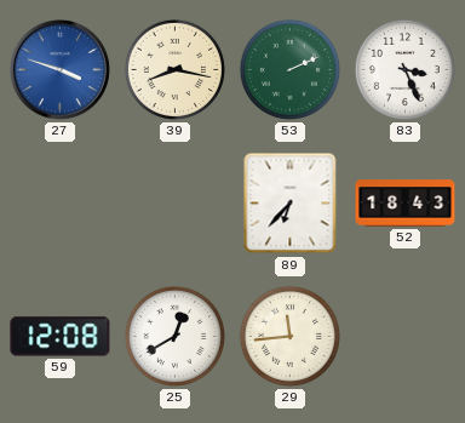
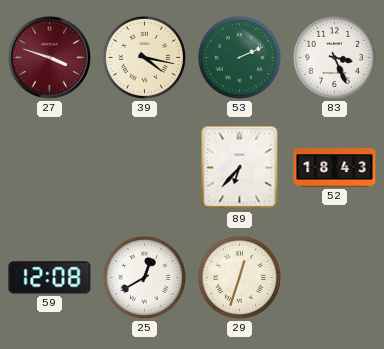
27 dial: blue -> burgundy
39: 8:17 -> 4:17
29: 11:44 -> 12:33
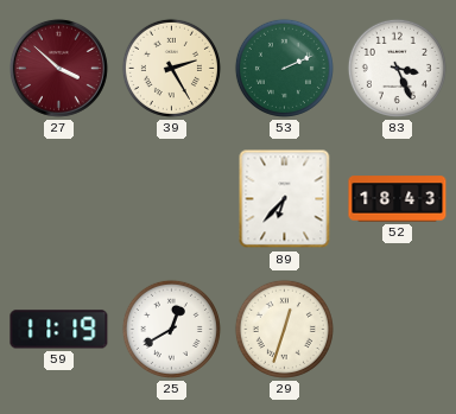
27: 3:48 -> 3:52
39: 4:17 -> 2:25
59: 12:08 -> 11:19
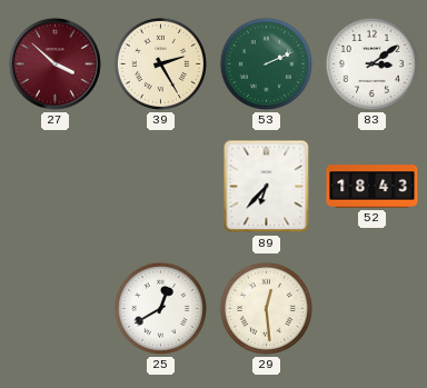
83: 3:26 -> 3:09
59: 11:19 -> none
29: 12:33 -> 12:29
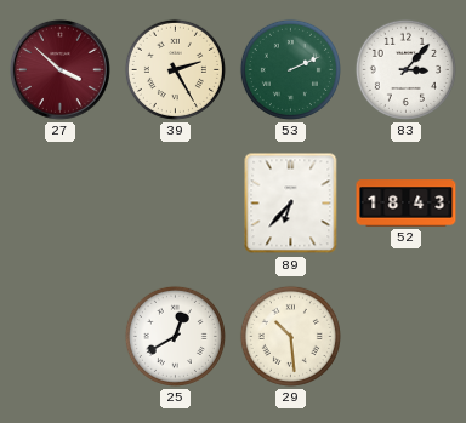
83: 3:09 -> 3:07
29: 12:29 -> 10:29
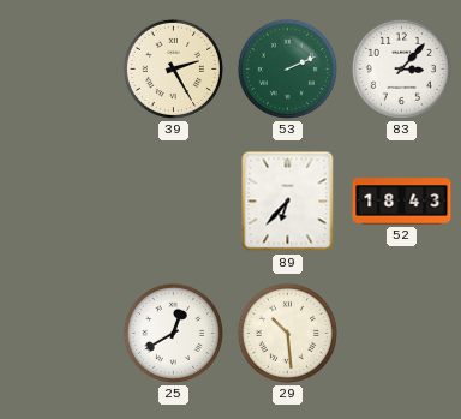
27: 3:52 -> none
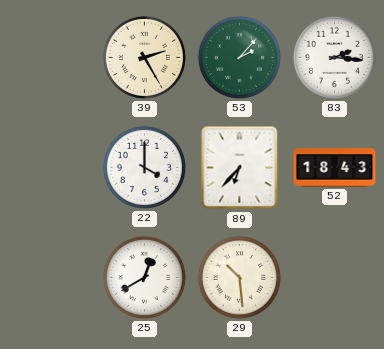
53: 2:11 -> 2:07
83: 3:07 -> 2:16
22: none -> 4:00
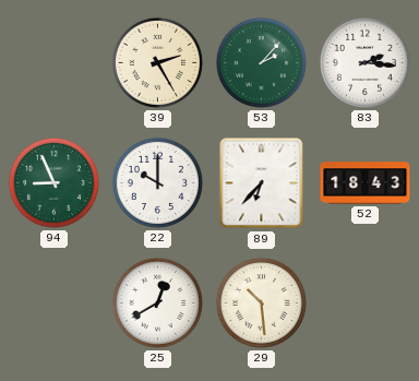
94: none -> 8:56
22: 4:00 -> 10:00
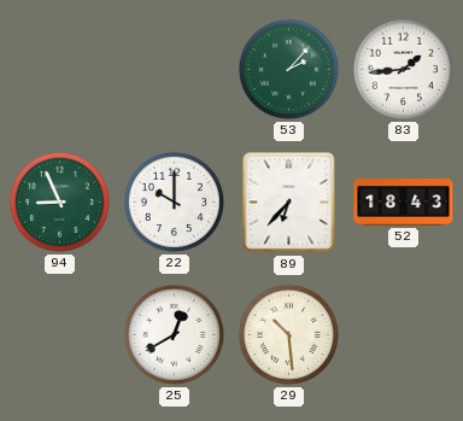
39: 2:25 -> none
83: 2:16 -> 1:44
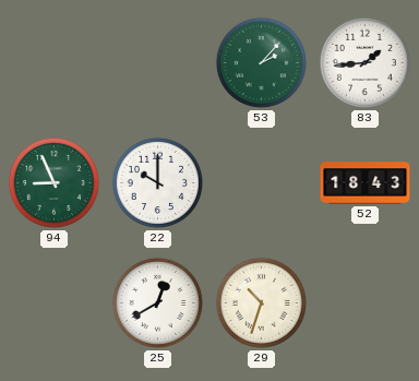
89: 6:37 -> none
29: 10:29 -> 10:33
